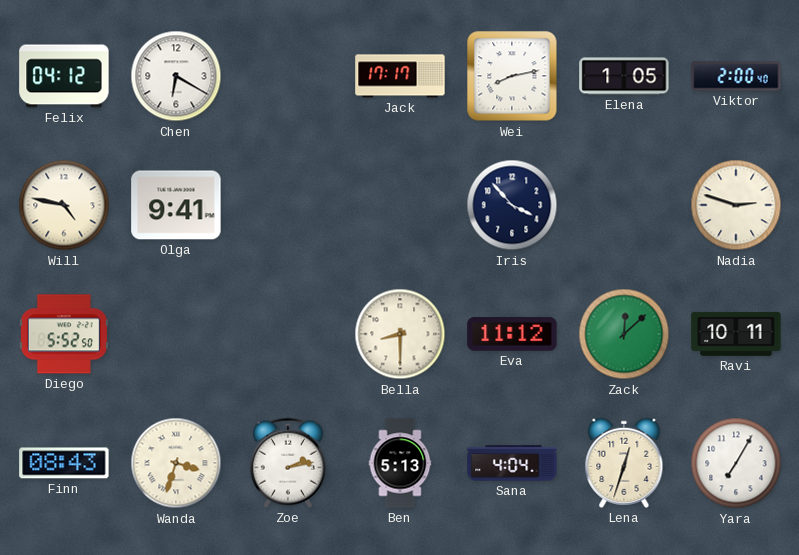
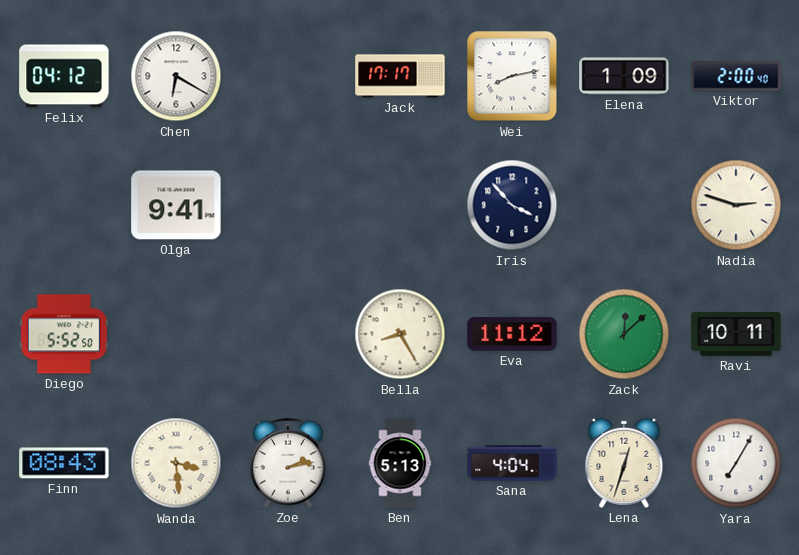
Elena: 1:05 -> 1:09
Will: 4:47 -> none
Bella: 8:30 -> 8:25
Wanda: 3:33 -> 3:29
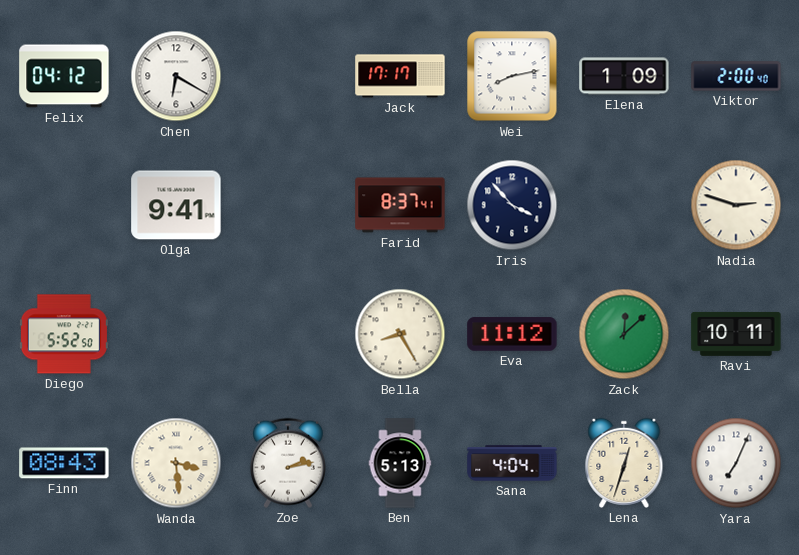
Farid: none -> 8:37
Yara: 7:05 -> 7:04
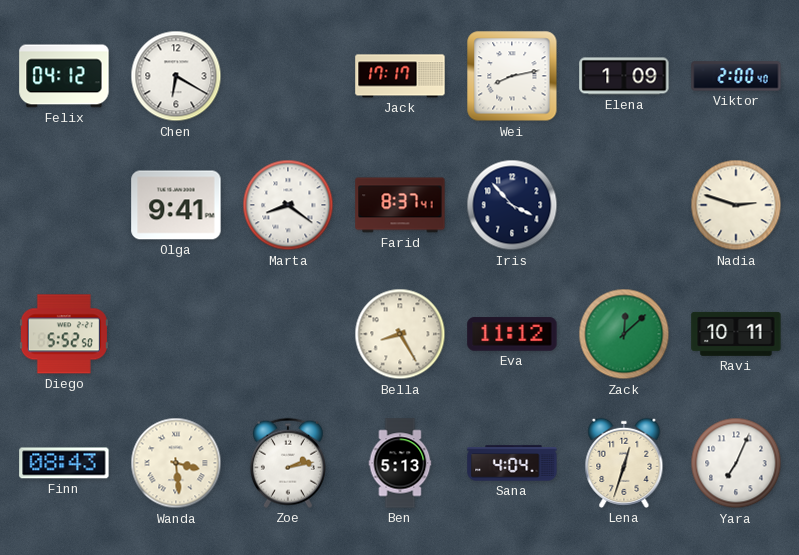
Marta: none -> 8:21
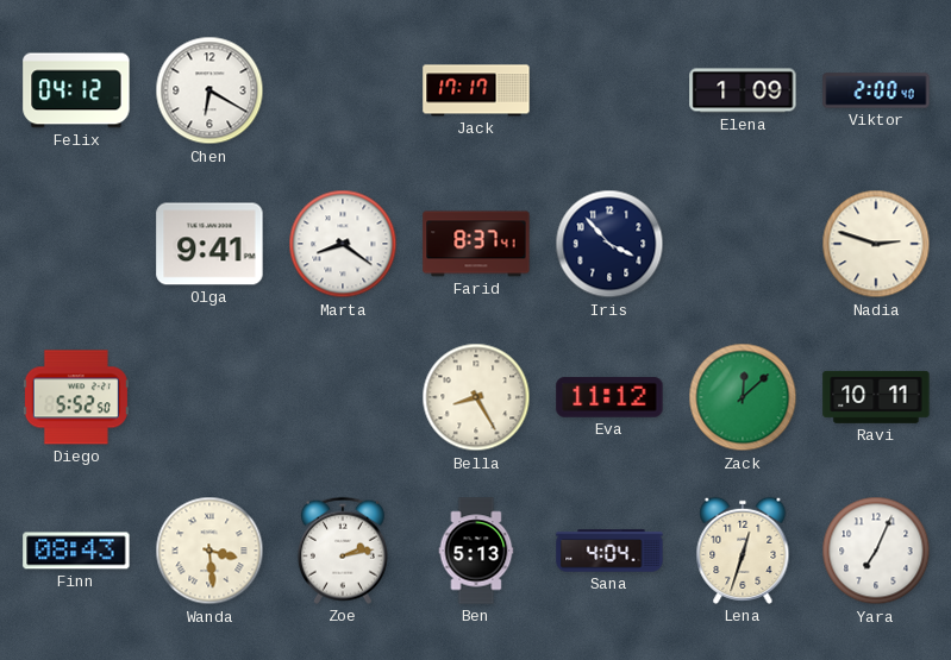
Wei: 8:13 -> none
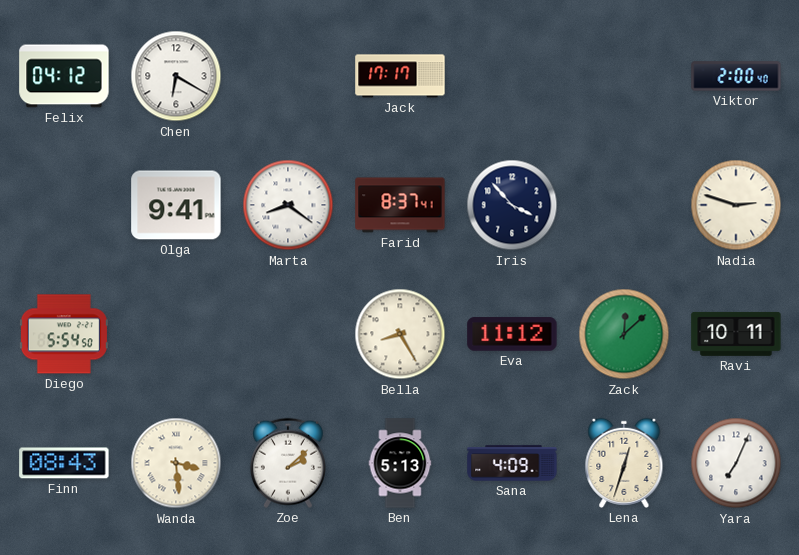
Elena: 1:09 -> none
Diego: 5:52 -> 5:54
Zoe: 2:13 -> 2:08
Sana: 4:04 -> 4:09
